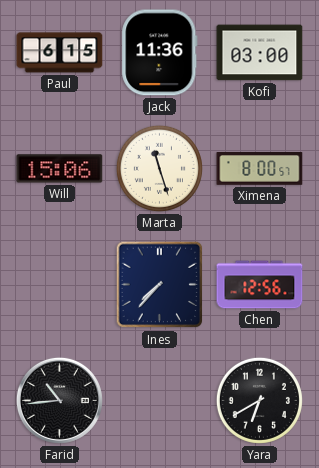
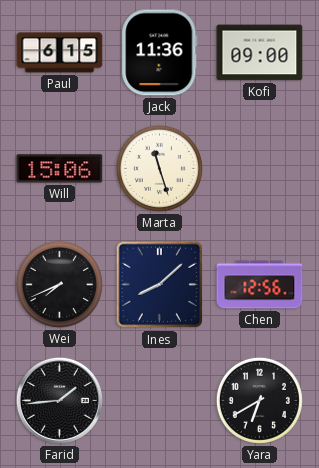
Kofi: 03:00 -> 09:00
Ximena: 8:00 -> none
Wei: none -> 7:41
Ines: 7:37 -> 8:08
Farid: 10:44 -> 1:44
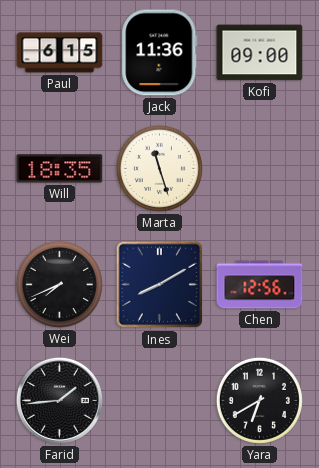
Will: 15:06 -> 18:35
Ines: 8:08 -> 8:10
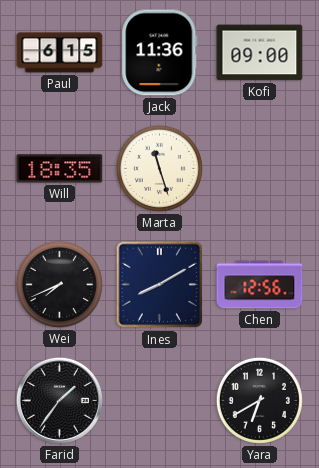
Farid: 1:44 -> 1:36
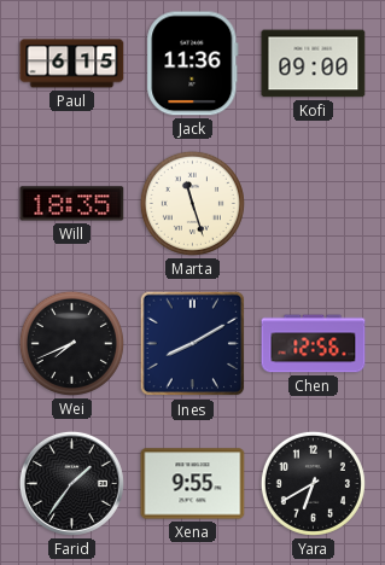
Xena: none -> 9:55
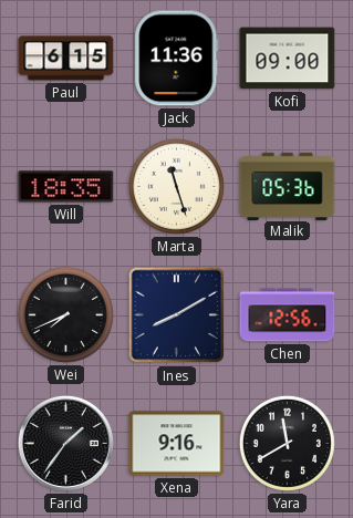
Malik: none -> 05:36
Xena: 9:55 -> 9:16
Yara: 6:40 -> 11:40
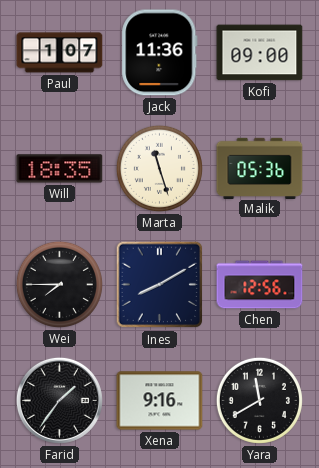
Paul: 6:15 -> 1:07
Wei: 7:41 -> 7:45
